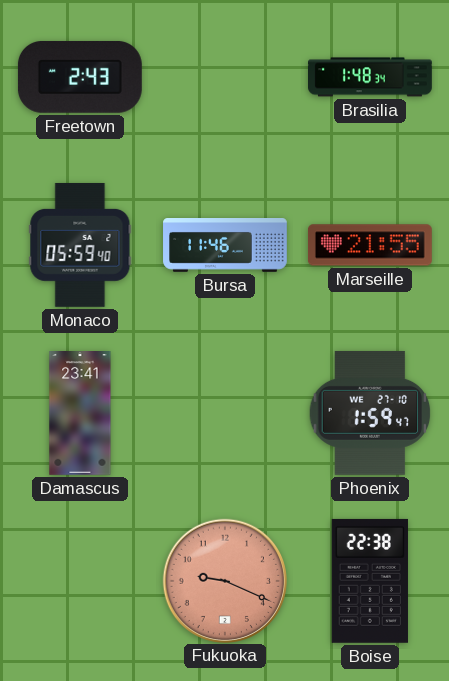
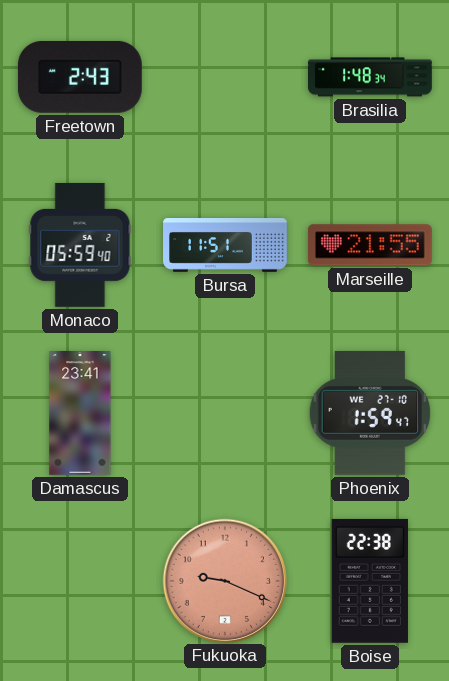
Bursa: 11:46 -> 11:51
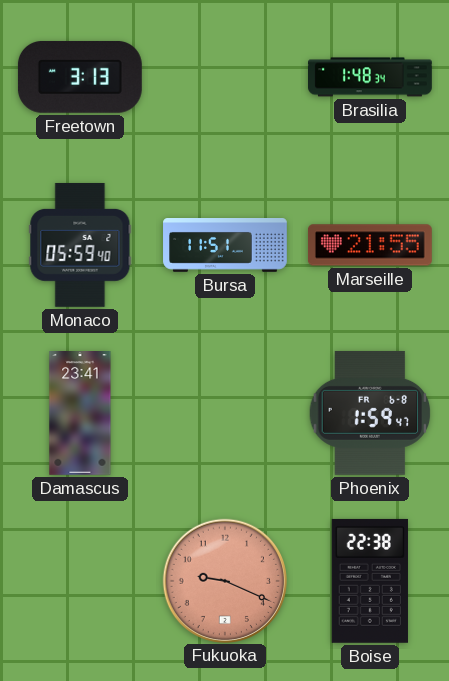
Freetown: 2:43 -> 3:13
Phoenix date: WE 27-10 -> FR 6-8
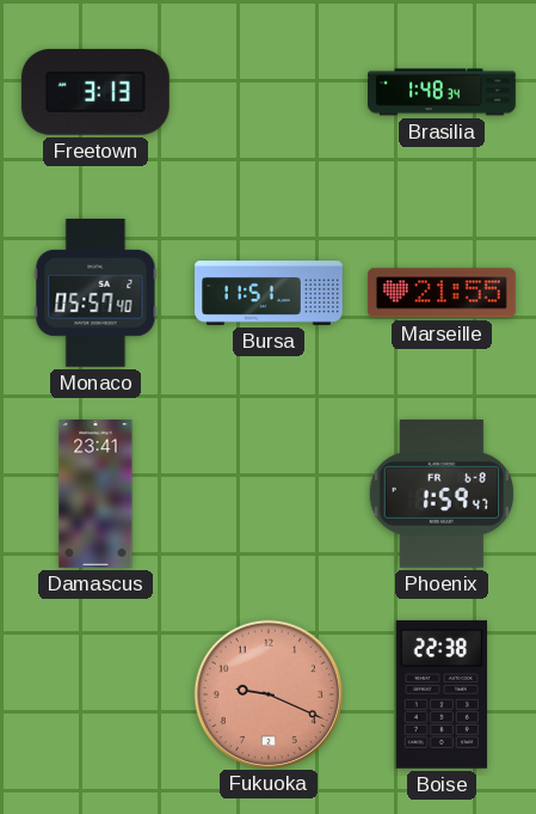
Monaco: 05:59 -> 05:57
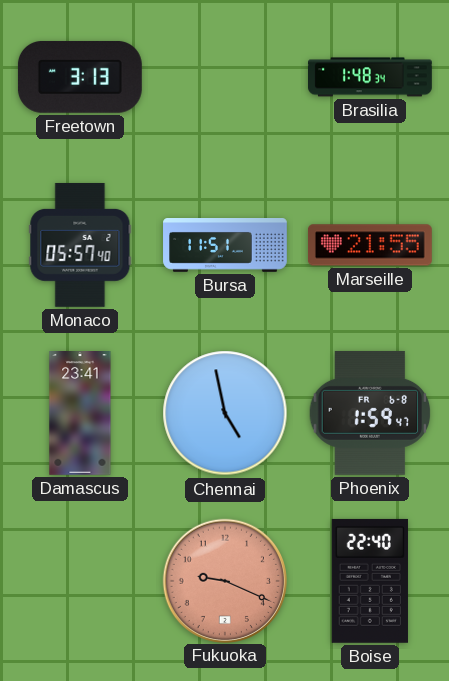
Chennai: none -> 4:58
Boise: 22:38 -> 22:40
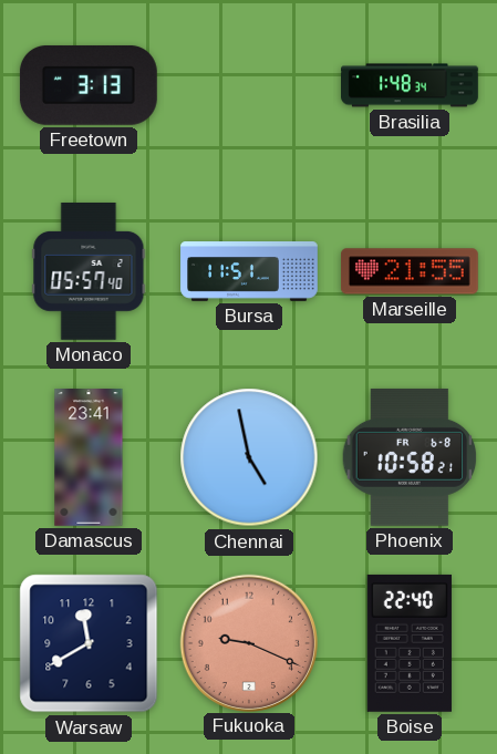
Phoenix: 1:59 -> 10:58
Warsaw: none -> 11:40
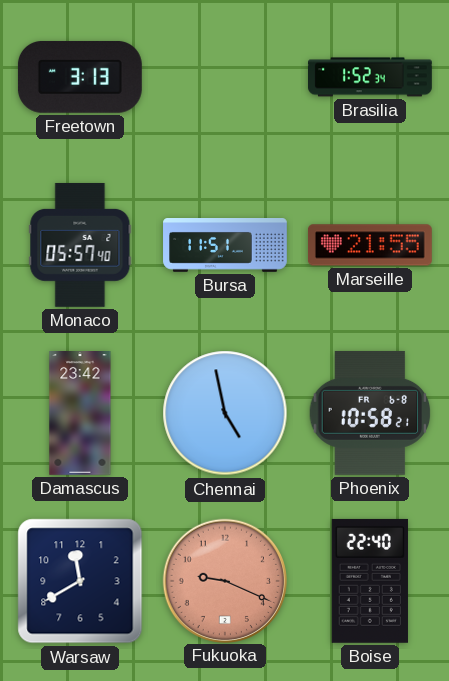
Brasilia: 1:48 -> 1:52
Damascus: 23:41 -> 23:42
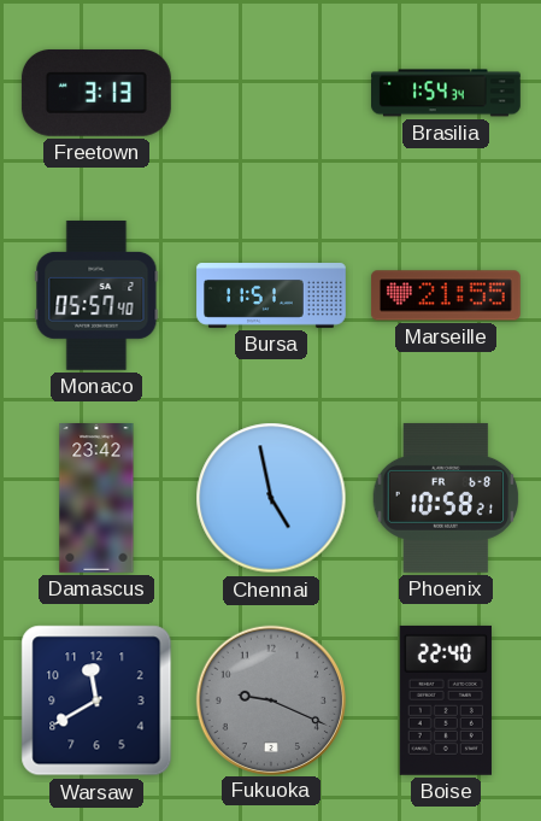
Brasilia: 1:52 -> 1:54
Fukuoka dial: salmon -> grey
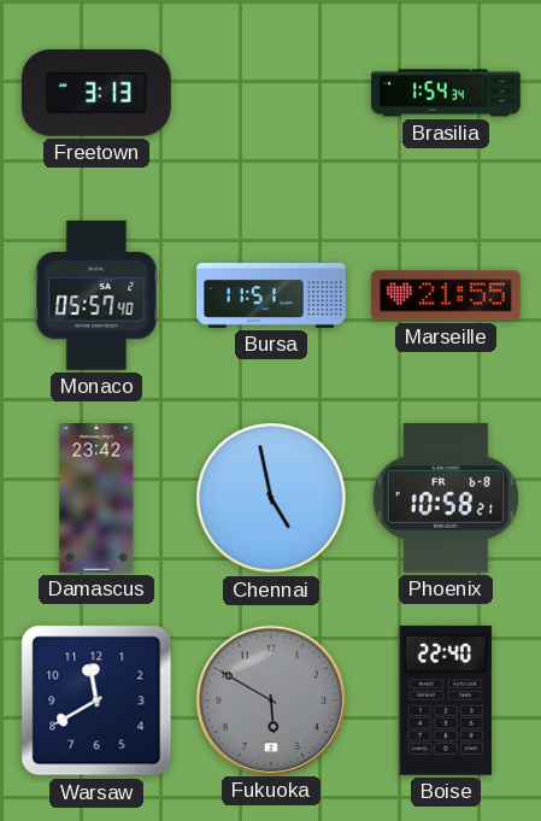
Fukuoka: 9:19 -> 5:50
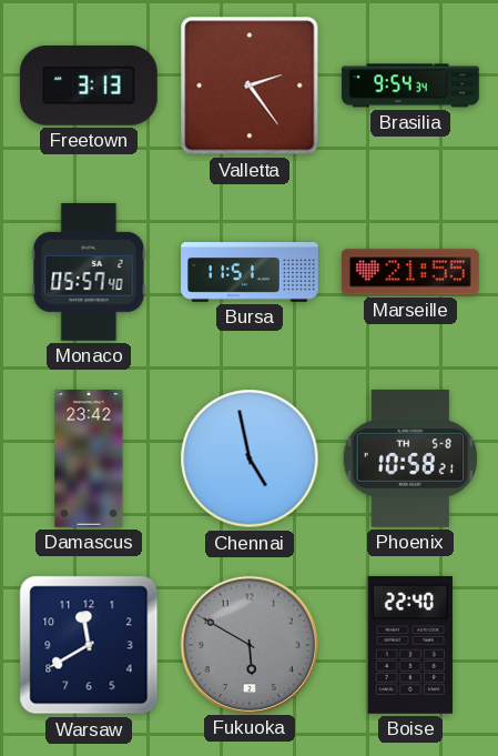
Valletta: none -> 2:24
Brasilia: 1:54 -> 9:54
Phoenix date: FR 6-8 -> TH 5-8
